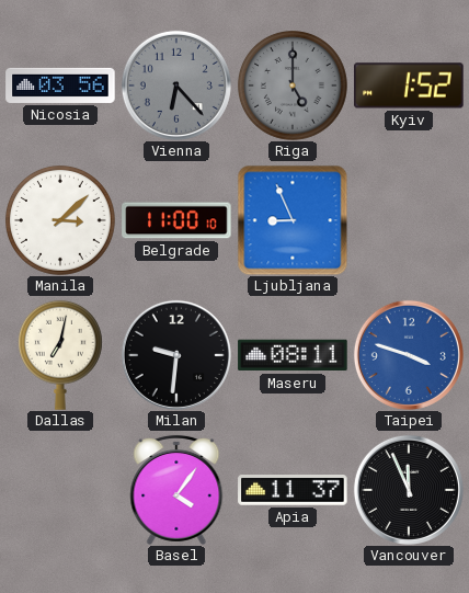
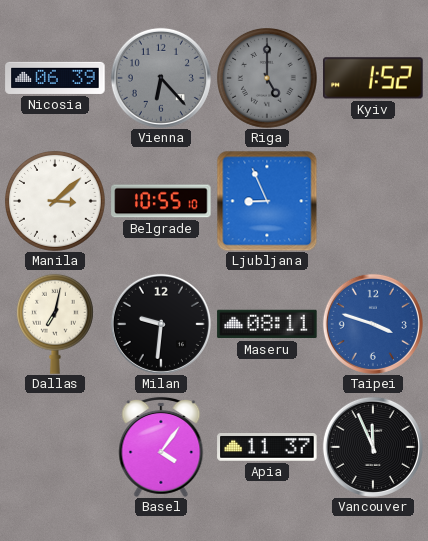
Nicosia: 03:56 -> 06:39
Belgrade: 11:00 -> 10:55
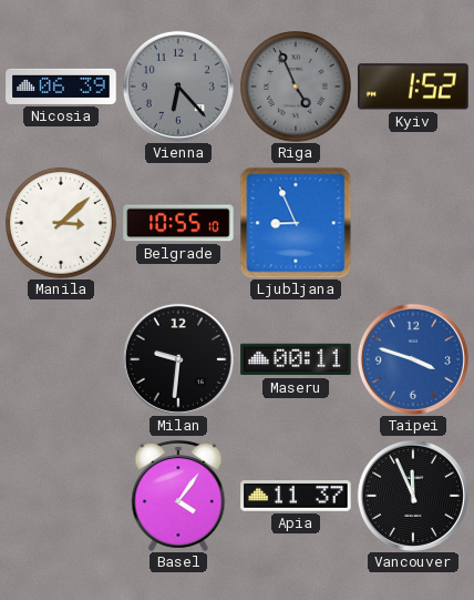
Riga: 5:00 -> 4:56
Dallas: 7:02 -> none
Maseru: 08:11 -> 00:11
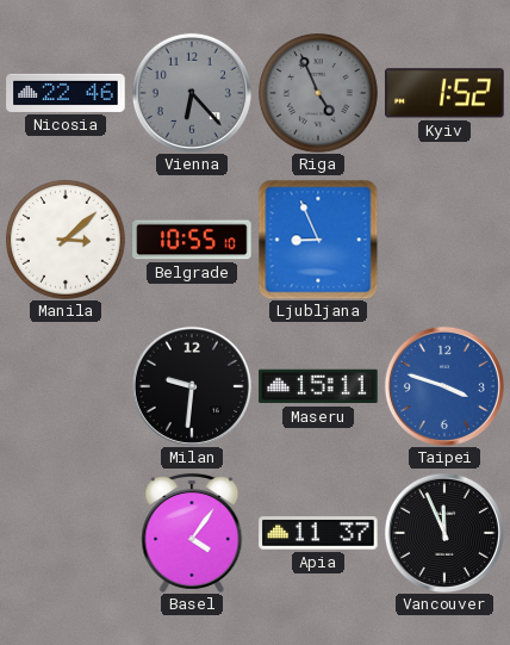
Nicosia: 06:39 -> 22:46
Maseru: 00:11 -> 15:11
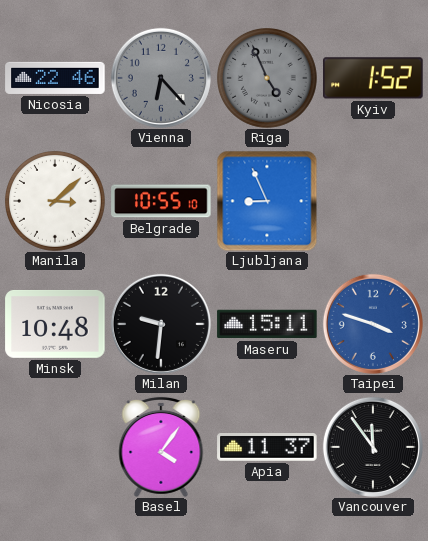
Minsk: none -> 10:48
Vancouver: 11:56 -> 11:54
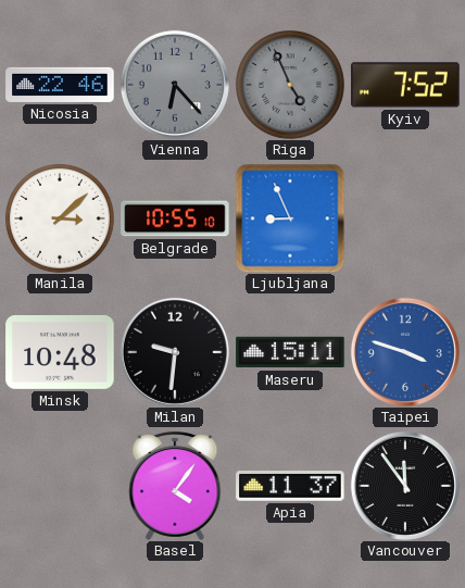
Kyiv: 1:52 -> 7:52
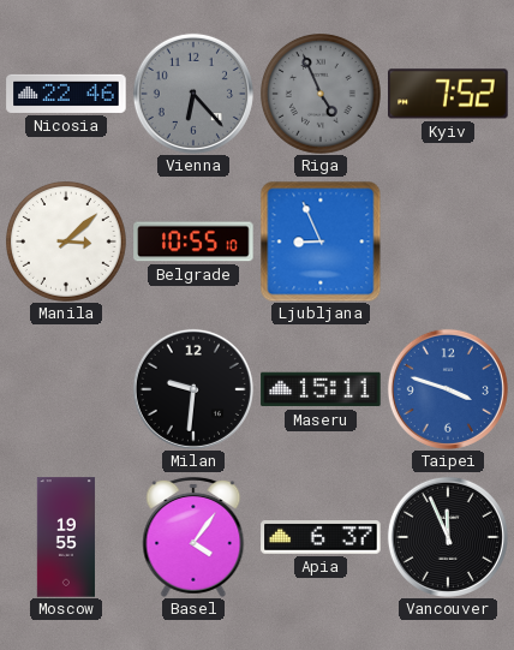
Minsk: 10:48 -> none
Moscow: none -> 19:55
Apia: 11:37 -> 6:37
Vancouver: 11:54 -> 11:56
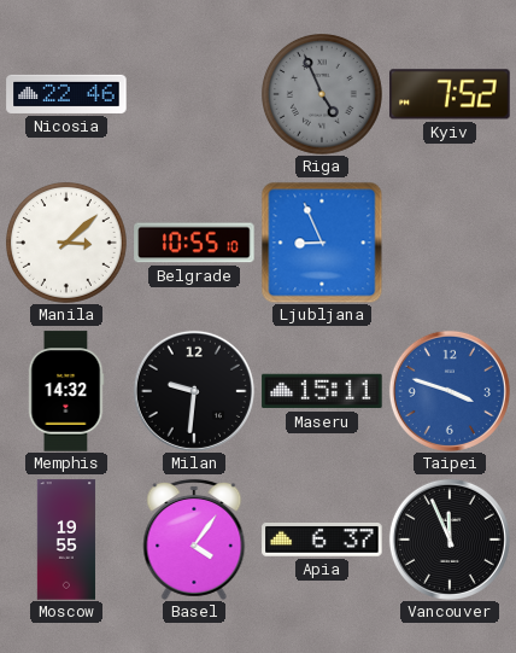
Vienna: 6:23 -> none
Memphis: none -> 14:32
